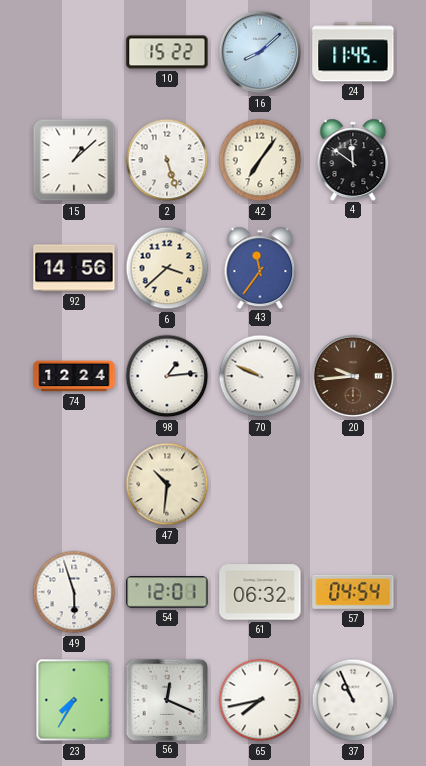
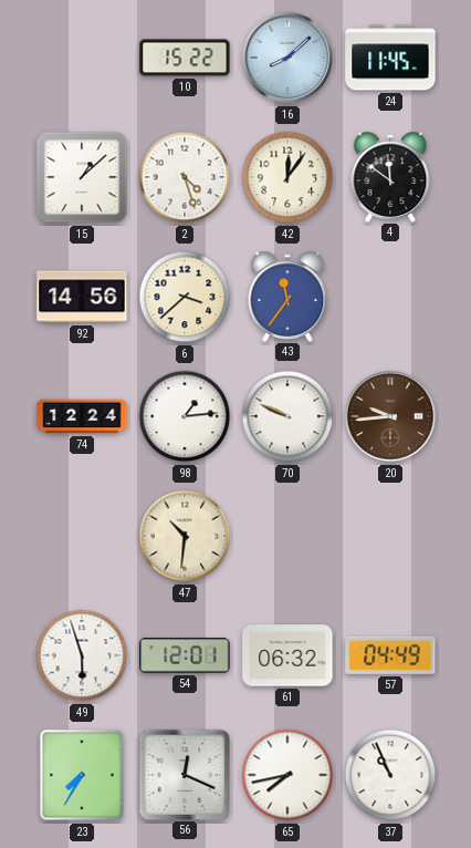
2: 5:27 -> 4:27
42: 7:06 -> 12:06
57: 04:54 -> 04:49
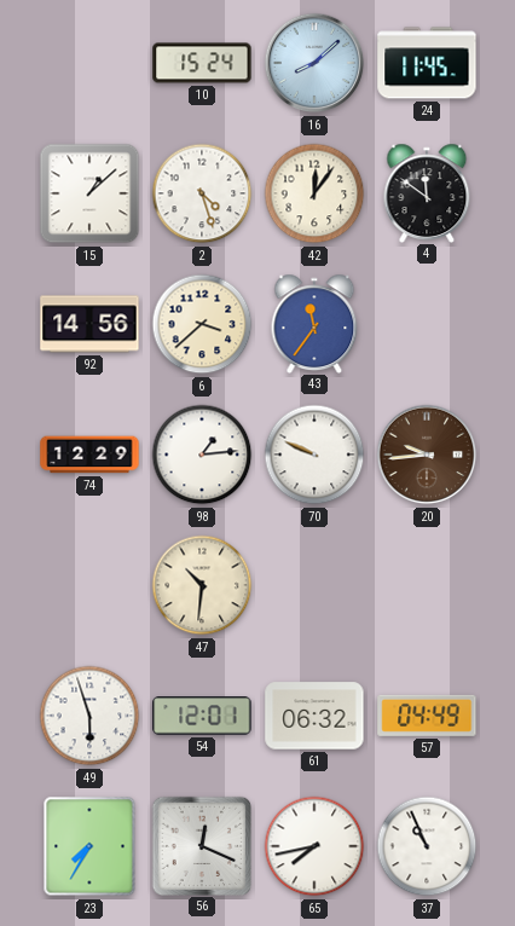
10: 15:22 -> 15:24
74: 12:24 -> 12:29
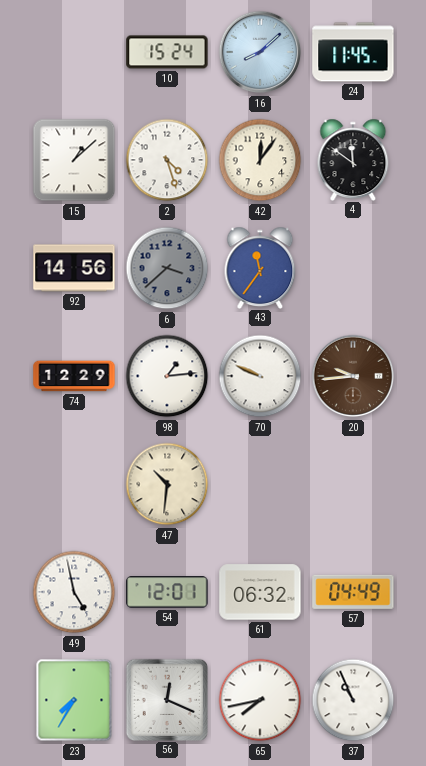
6 dial: cream -> grey
49: 5:57 -> 4:58
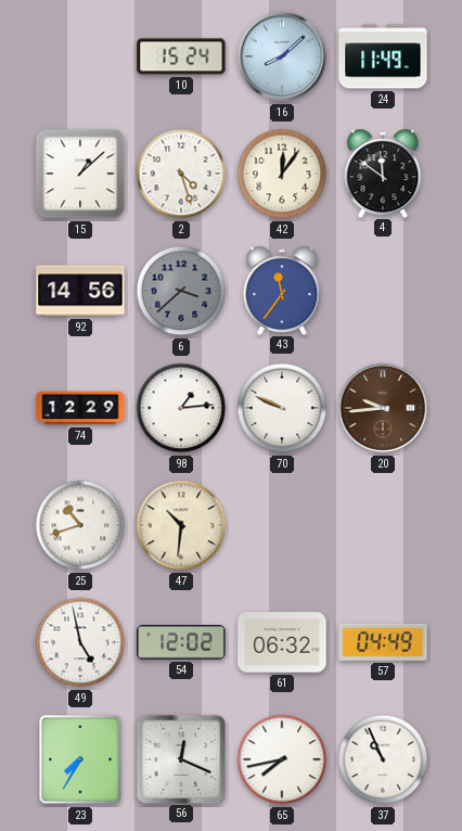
24: 11:45 -> 11:49
25: none -> 10:42
54: 12:01 -> 12:02
